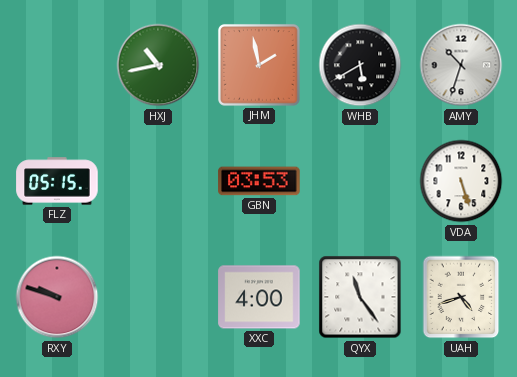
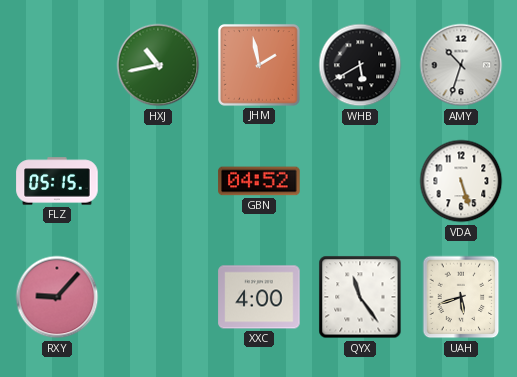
GBN: 03:53 -> 04:52
RXY: 9:48 -> 9:07
UAH: 4:42 -> 5:42
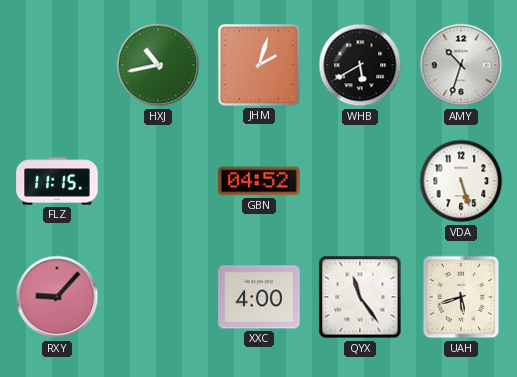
JHM: 1:58 -> 2:03
FLZ: 05:15 -> 11:15
